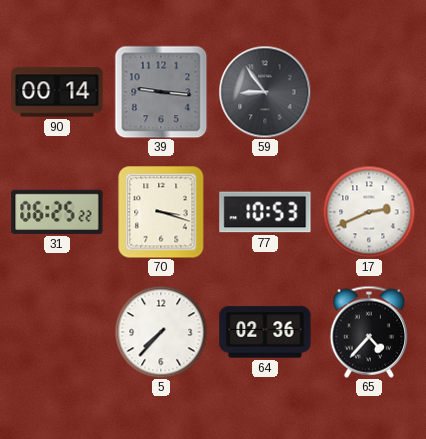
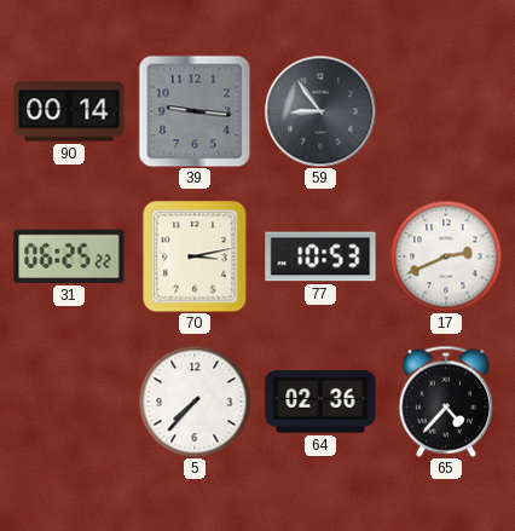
70: 3:18 -> 3:13
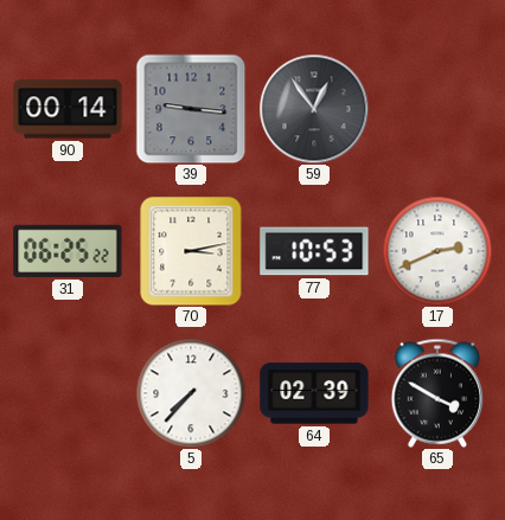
59: 8:54 -> 12:54
64: 02:36 -> 02:39
65: 4:37 -> 3:50
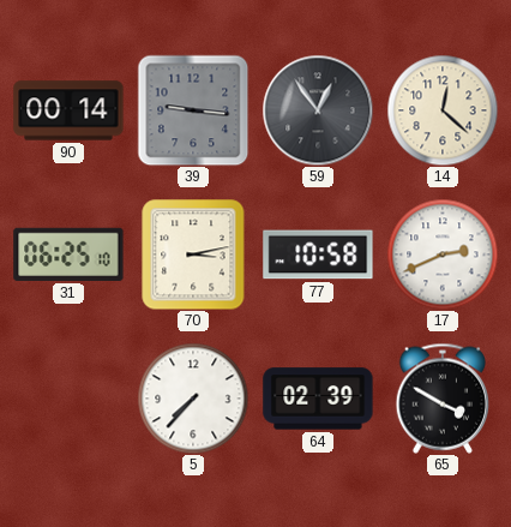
14: none -> 12:22
31: 06:25:22 -> 06:25:10
77: 10:53 -> 10:58
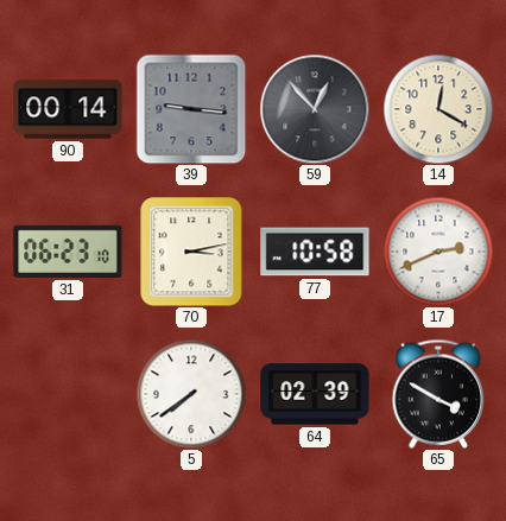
59: 12:54 -> 12:53
14: 12:22 -> 12:20
31: 06:25 -> 06:23
5: 7:37 -> 7:39
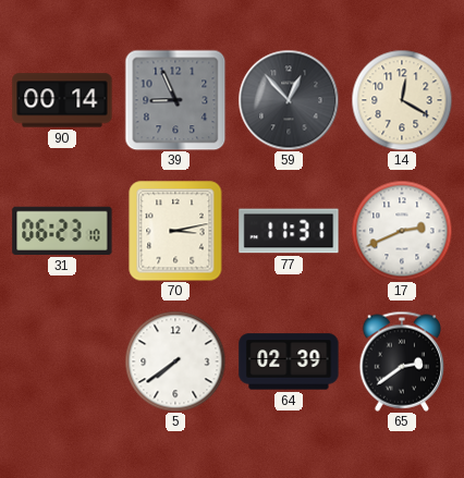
39: 9:16 -> 8:56
77: 10:58 -> 11:31
65: 3:50 -> 2:39
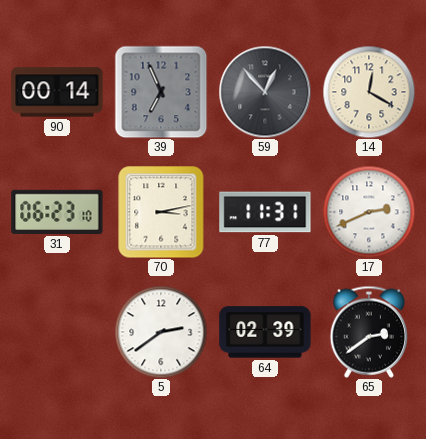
39: 8:56 -> 6:56
5: 7:39 -> 2:39
